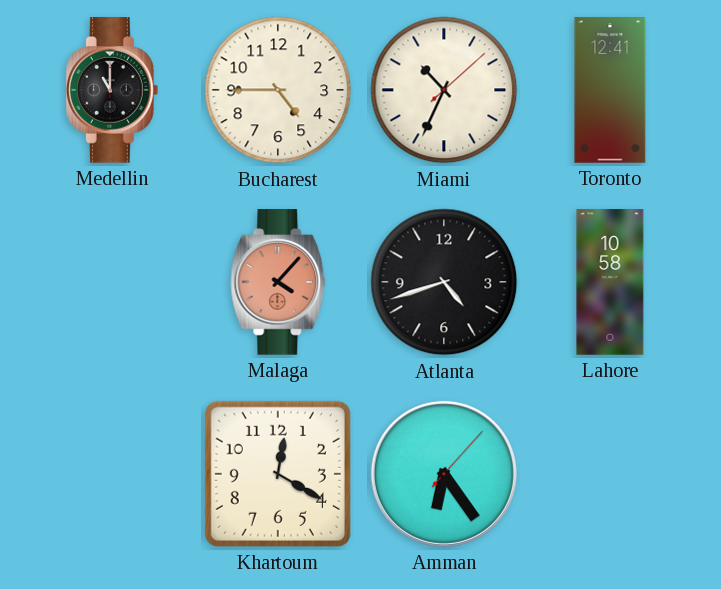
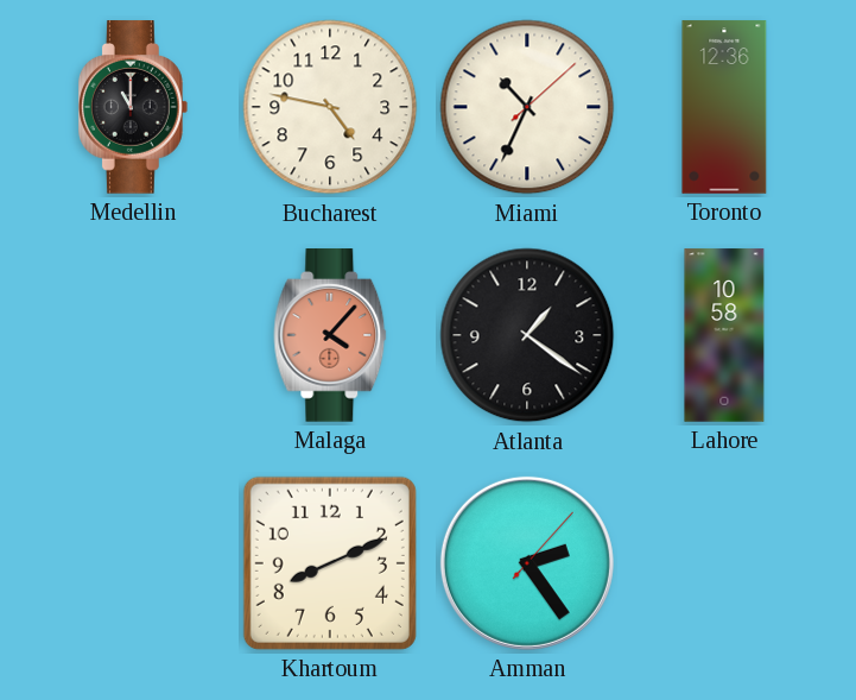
Bucharest: 4:45 -> 4:47
Toronto: 12:41 -> 12:36
Atlanta: 4:42 -> 1:21
Khartoum: 12:20 -> 8:11
Amman: 6:24 -> 2:24
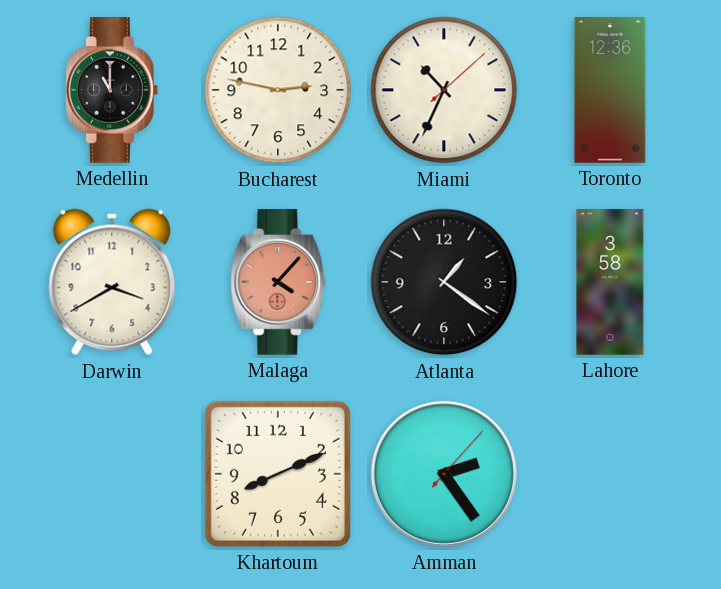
Bucharest: 4:47 -> 2:47
Darwin: none -> 3:40
Lahore: 10:58 -> 3:58
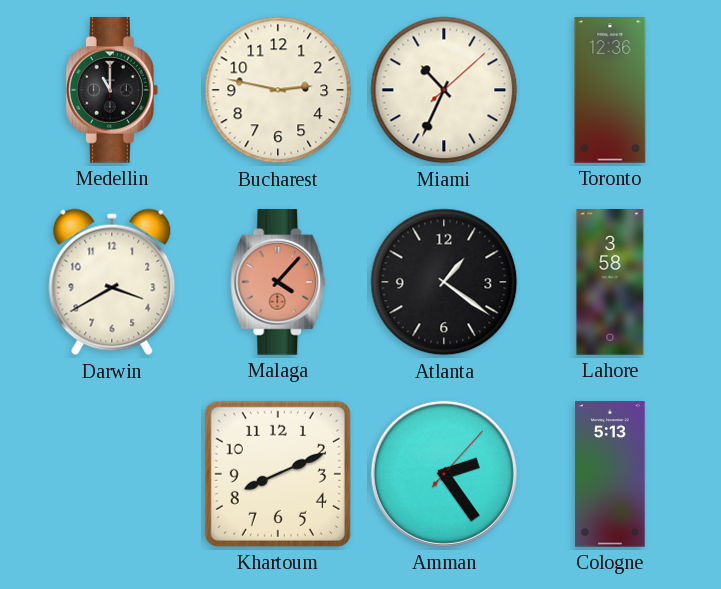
Cologne: none -> 5:13
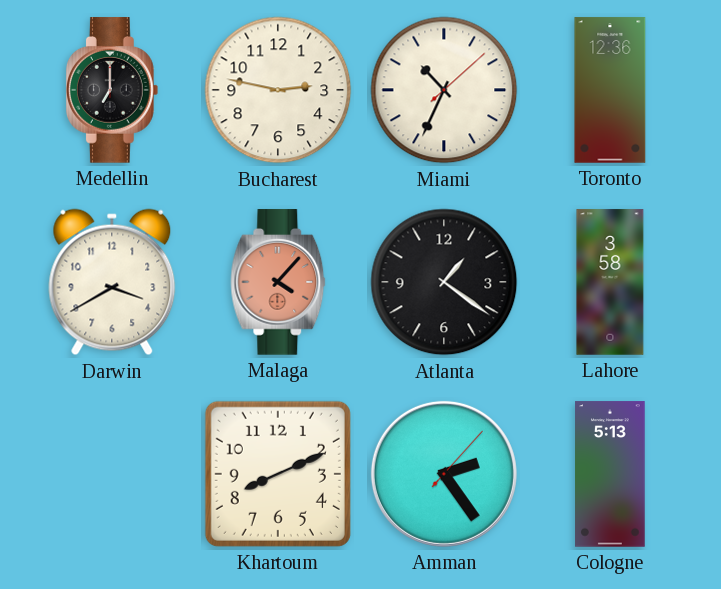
Medellin: 11:00 -> 7:00
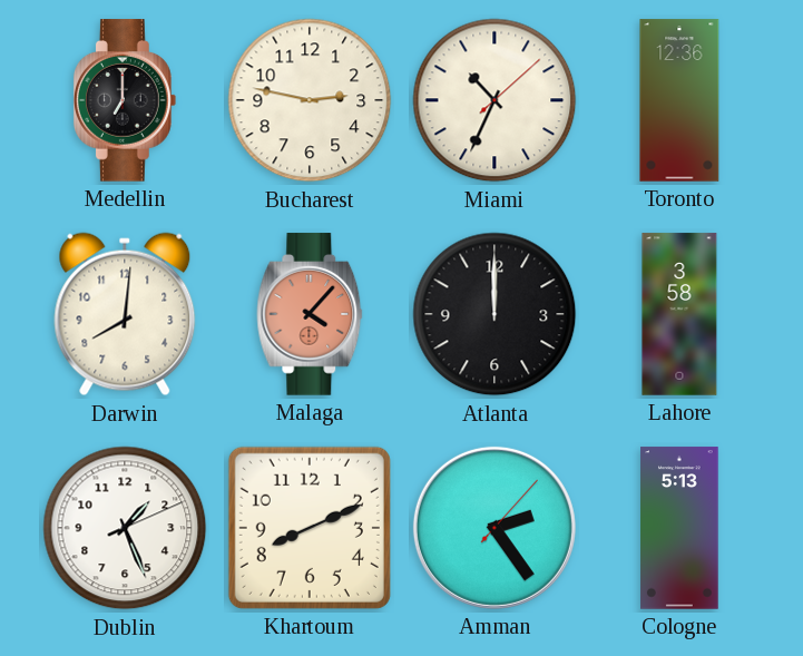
Darwin: 3:40 -> 8:01
Atlanta: 1:21 -> 12:00
Dublin: none -> 1:26
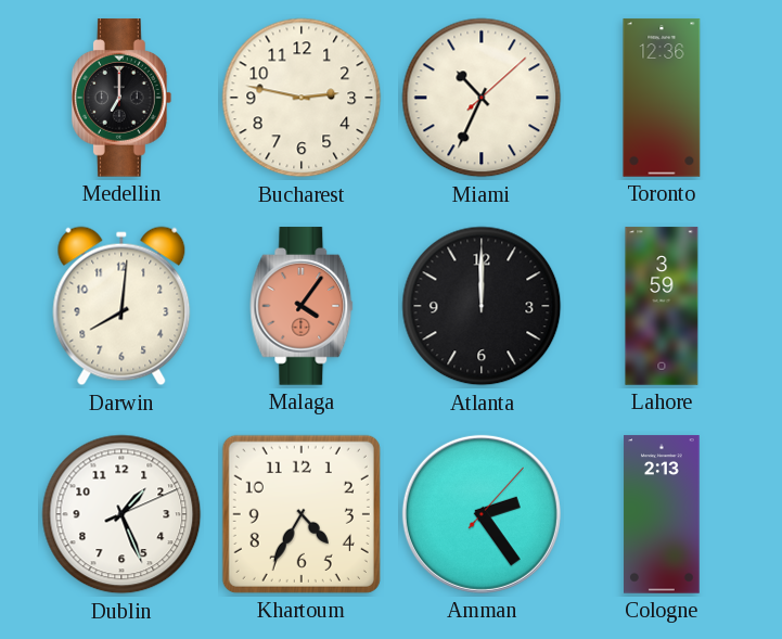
Malaga: 4:07 -> 4:06
Lahore: 3:58 -> 3:59
Khartoum: 8:11 -> 4:35
Cologne: 5:13 -> 2:13
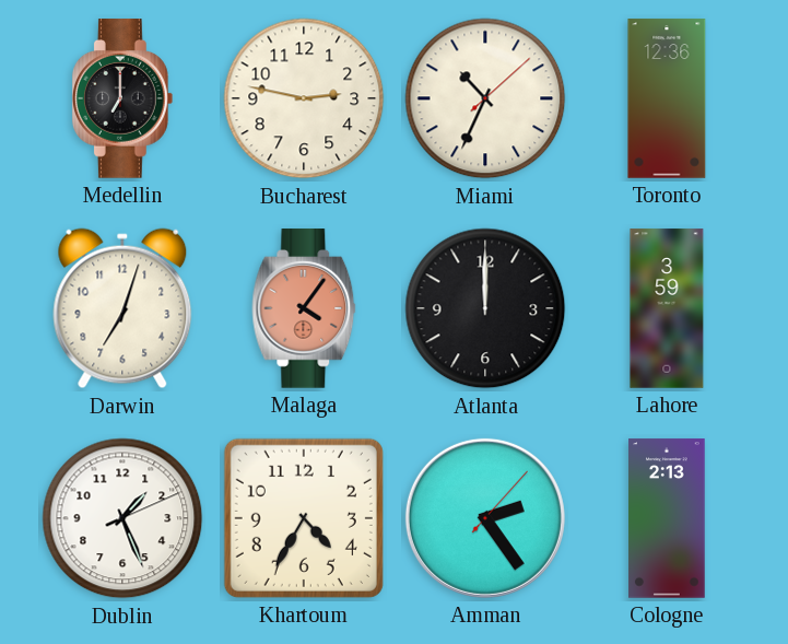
Darwin: 8:01 -> 7:03
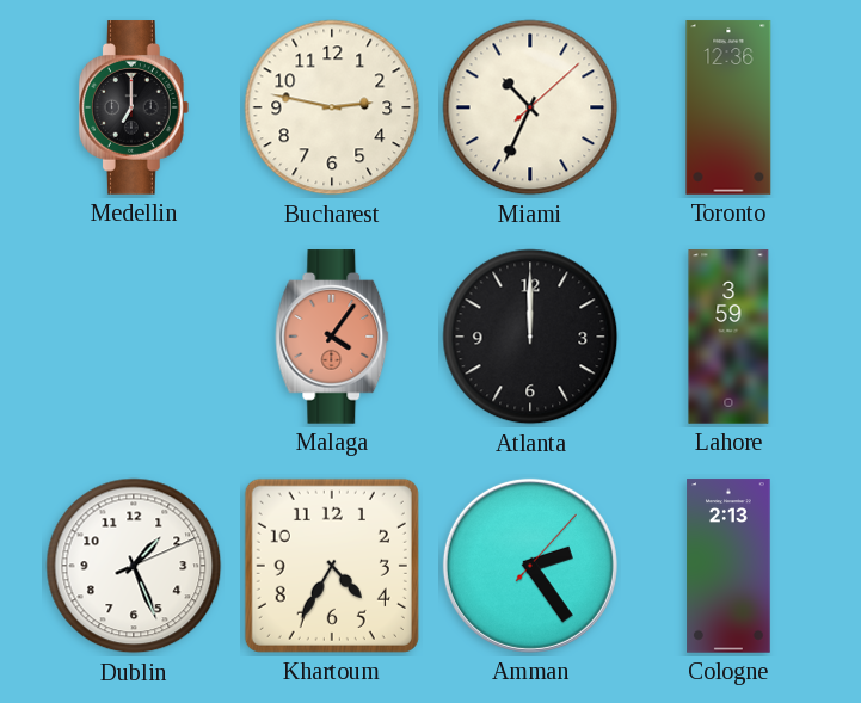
Darwin: 7:03 -> none
